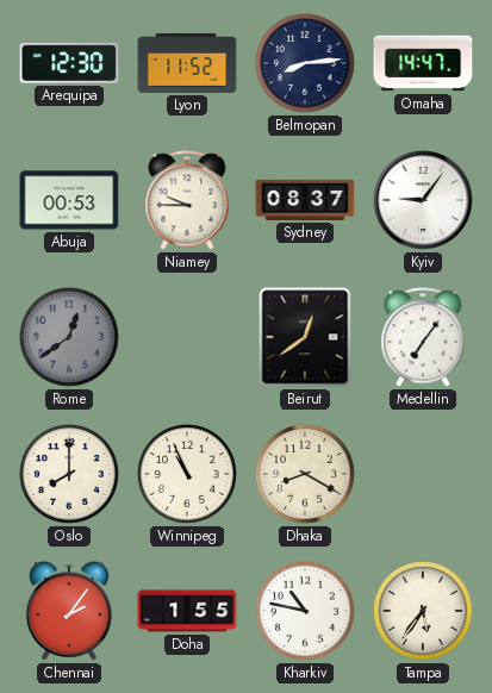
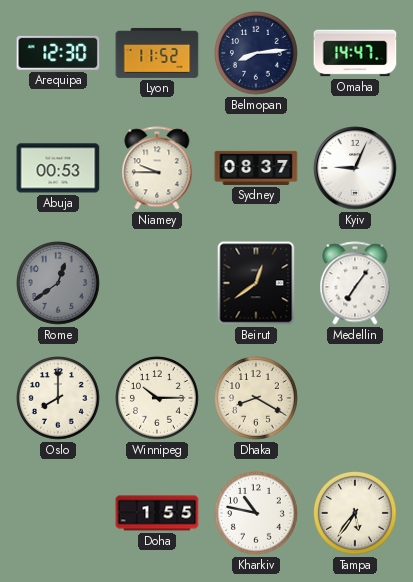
Kyiv: 9:06 -> 9:04
Winnipeg: 10:56 -> 10:15
Chennai: 2:06 -> none
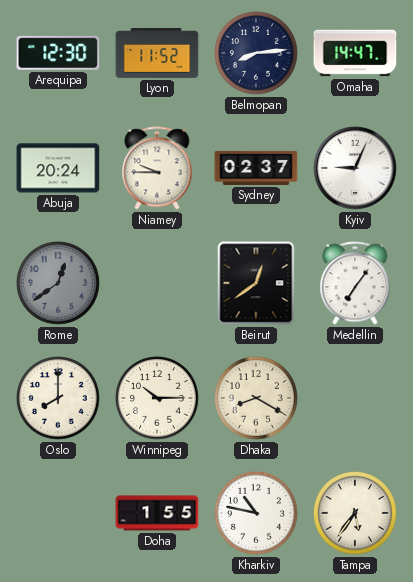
Abuja: 00:53 -> 20:24
Sydney: 08:37 -> 02:37
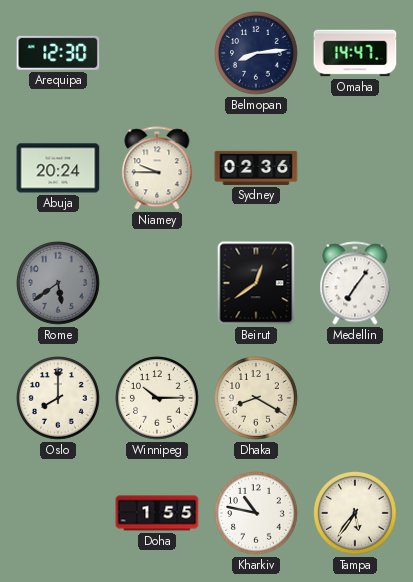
Lyon: 11:52 -> none
Sydney: 02:37 -> 02:36
Kyiv: 9:04 -> none
Rome: 12:39 -> 5:39
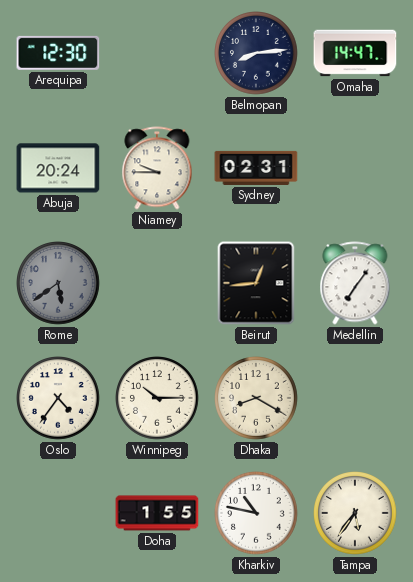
Sydney: 02:36 -> 02:31
Beirut: 12:39 -> 12:44
Oslo: 8:00 -> 4:36
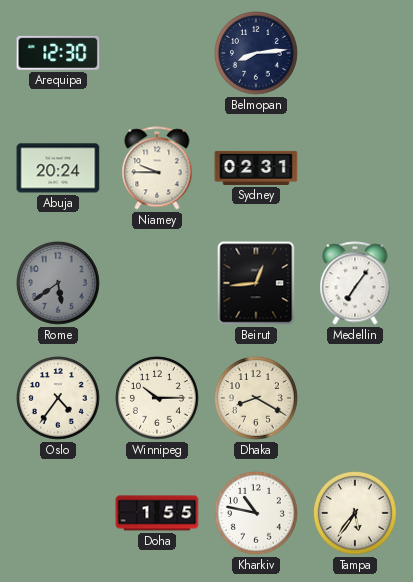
Omaha: 14:47 -> none
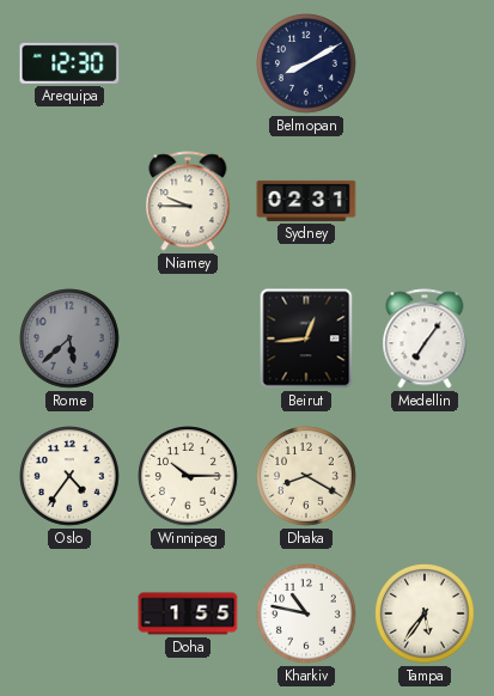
Belmopan: 8:14 -> 8:10
Abuja: 20:24 -> none
Rome: 5:39 -> 5:38
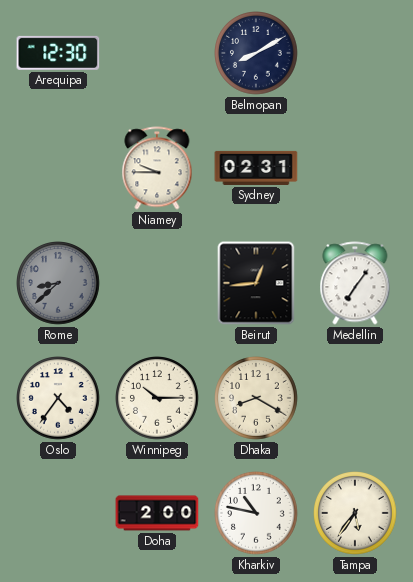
Rome: 5:38 -> 8:38
Doha: 1:55 -> 2:00
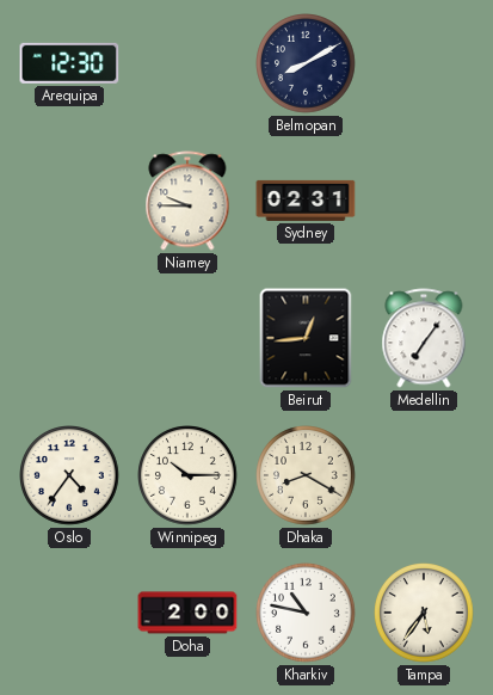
Rome: 8:38 -> none
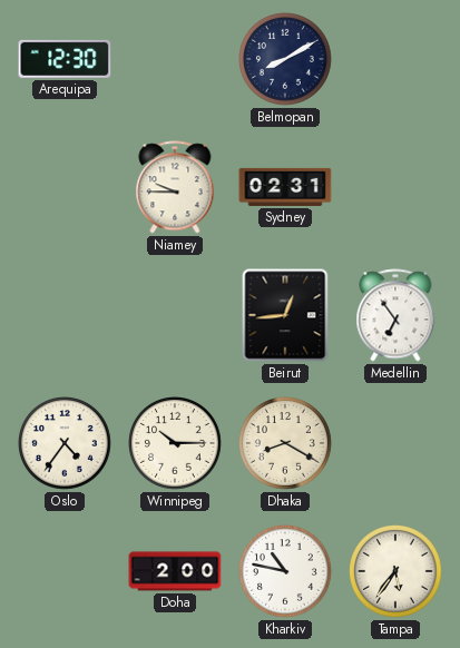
Medellin: 7:06 -> 6:54
